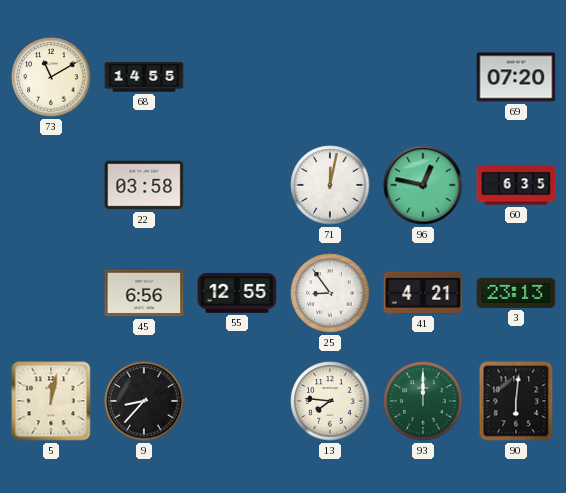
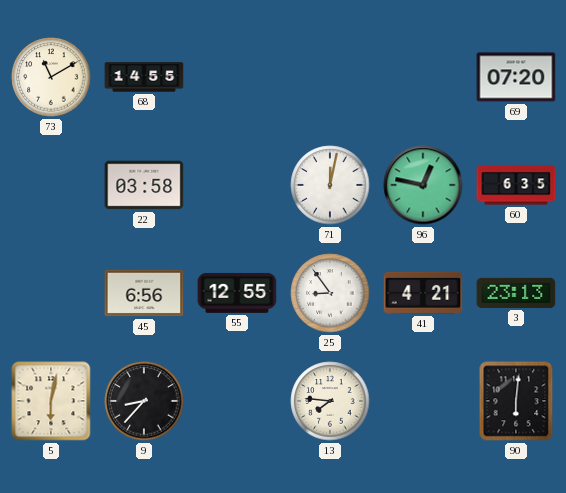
5: 12:02 -> 6:02
93: 12:00 -> none
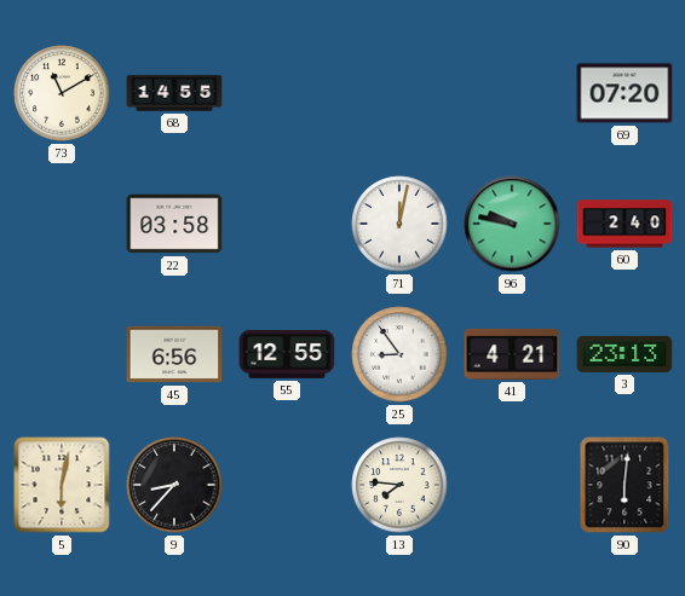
96: 12:47 -> 9:47
60: 6:35 -> 2:40
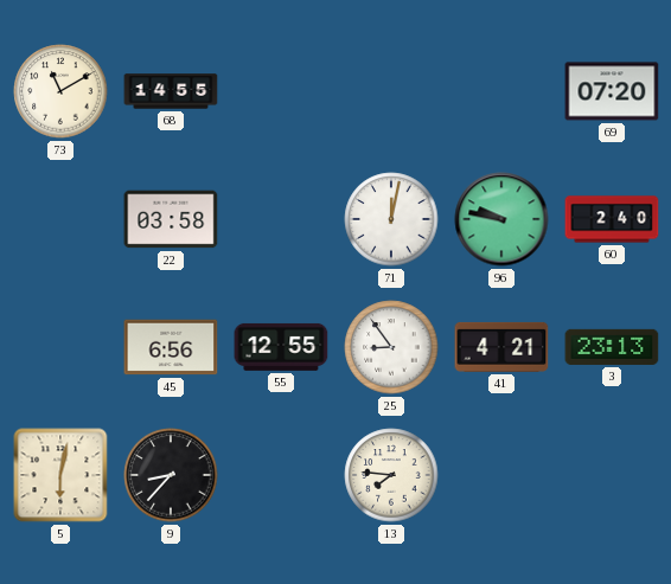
90: 6:01 -> none
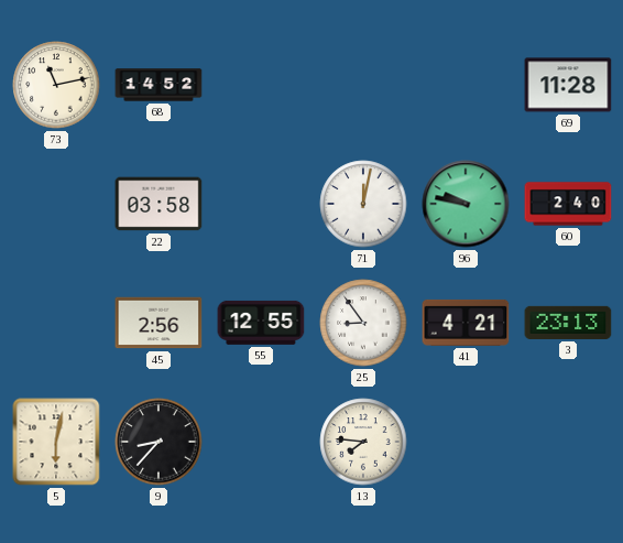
73: 11:10 -> 11:13
68: 14:55 -> 14:52
69: 07:20 -> 11:28
45: 6:56 -> 2:56
